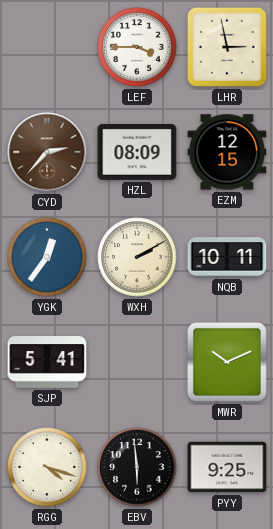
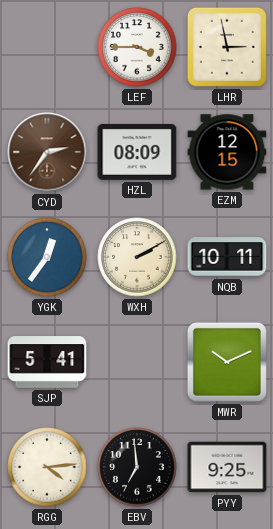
CYD: 2:37 -> 2:36
RGG: 4:18 -> 4:14
EBV: 5:59 -> 6:59
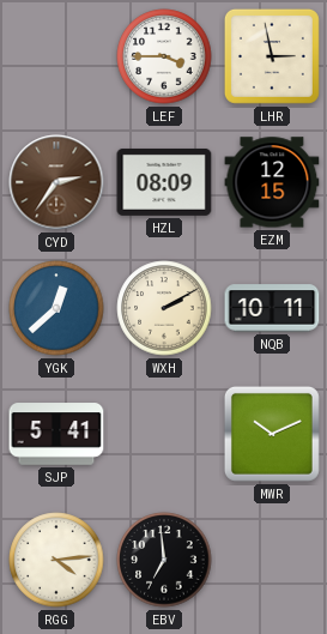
YGK: 12:36 -> 12:38
PYY: 9:25 -> none
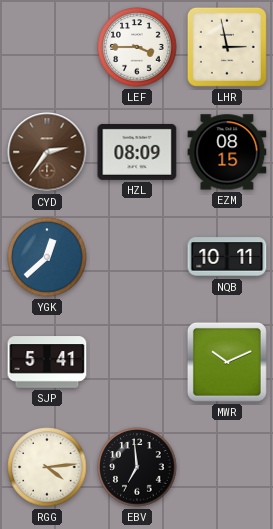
EZM: 12:15 -> 08:15
WXH: 2:10 -> none
